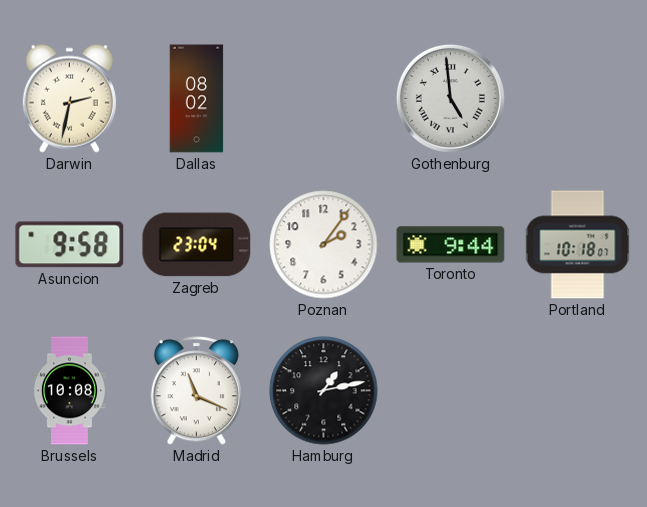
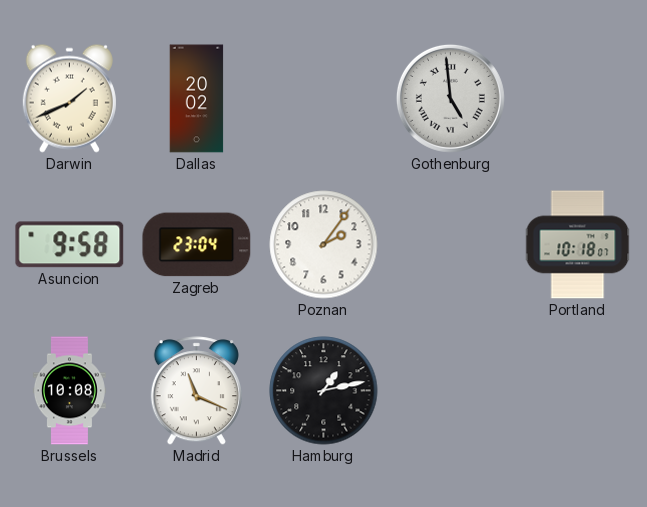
Darwin: 2:32 -> 1:41
Dallas: 08:02 -> 20:02
Toronto: 9:44 -> none
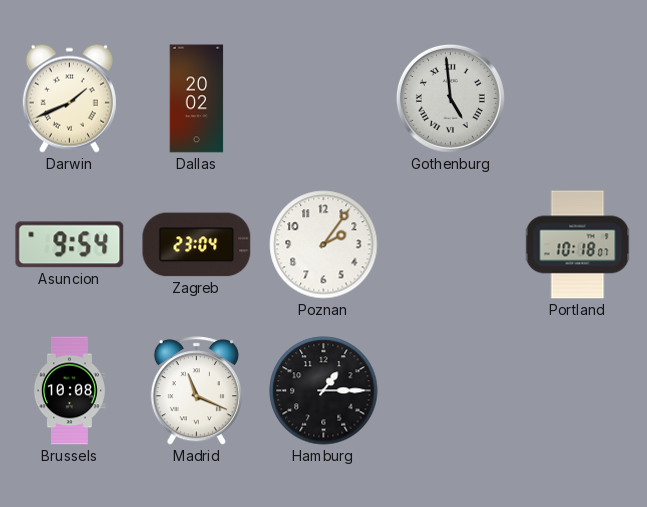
Asuncion: 9:58 -> 9:54
Hamburg: 1:13 -> 1:15
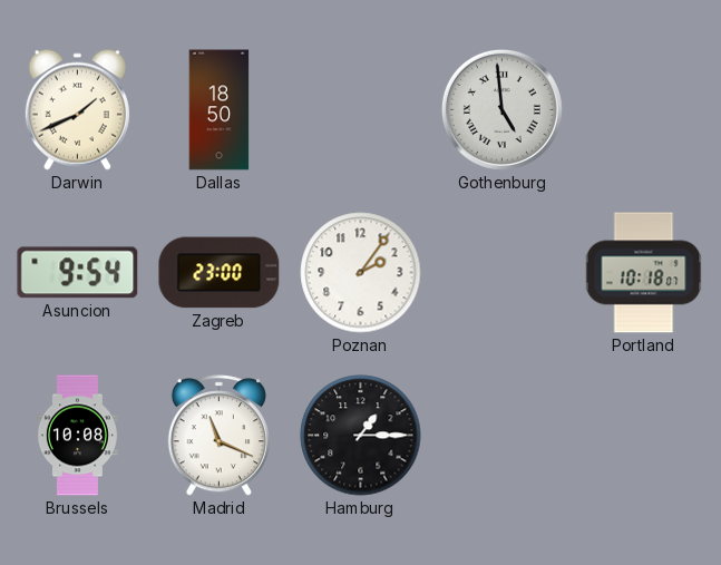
Dallas: 20:02 -> 18:50
Zagreb: 23:04 -> 23:00
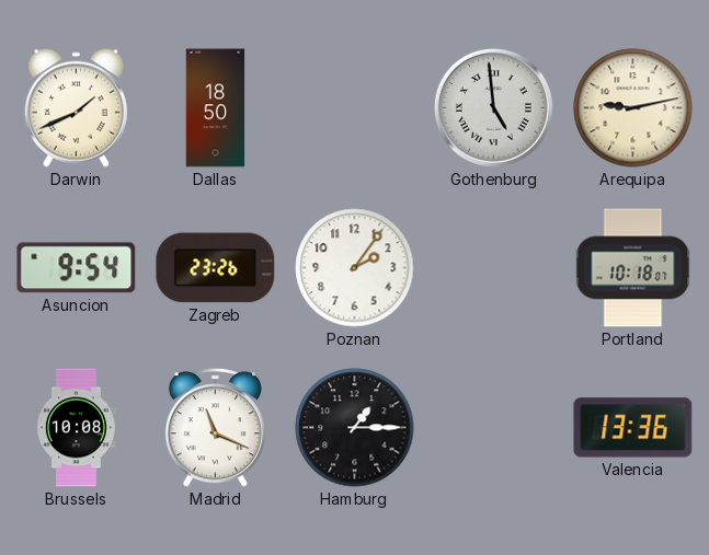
Arequipa: none -> 9:13
Zagreb: 23:00 -> 23:26
Valencia: none -> 13:36
